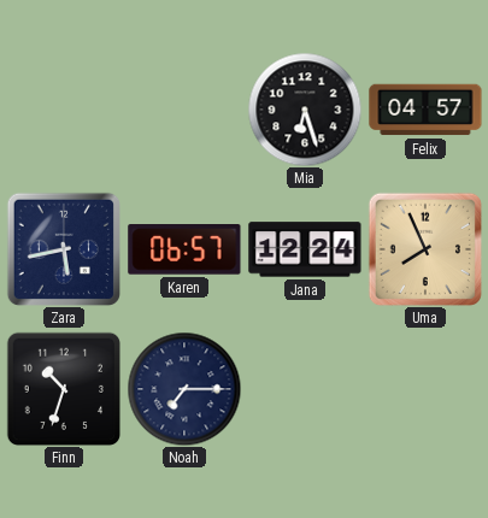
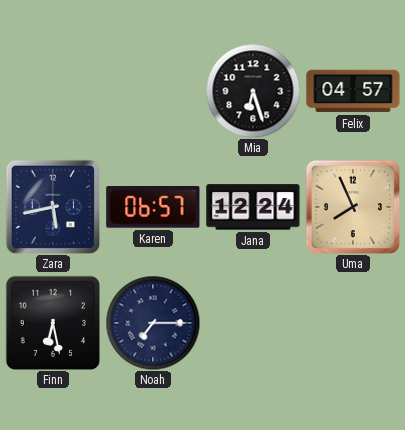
Finn: 10:33 -> 6:28
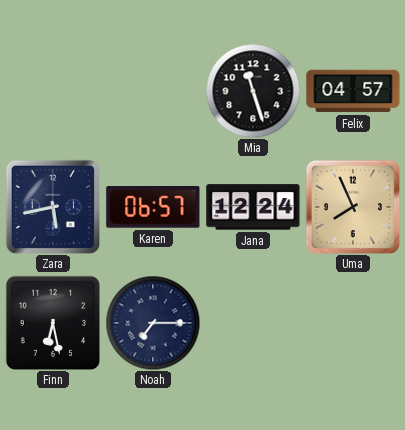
Mia: 6:27 -> 11:27
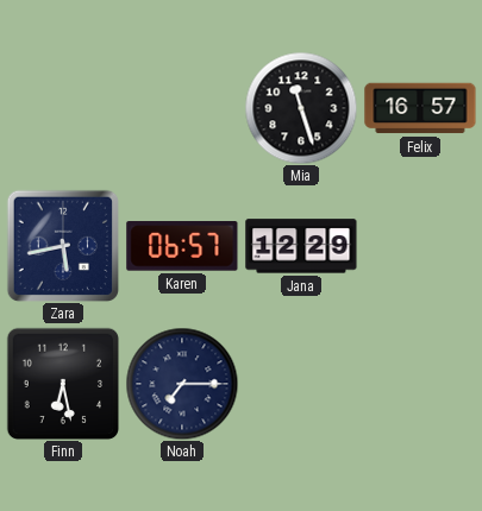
Felix: 04:57 -> 16:57
Jana: 12:24 -> 12:29
Uma: 7:56 -> none
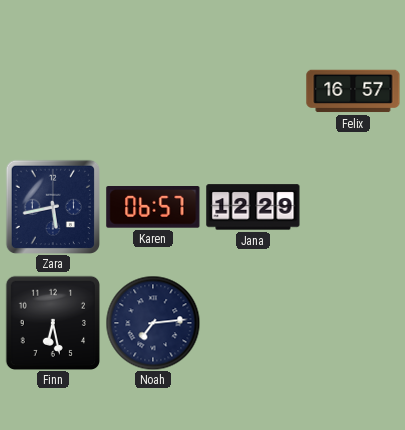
Mia: 11:27 -> none
Noah: 7:15 -> 7:14
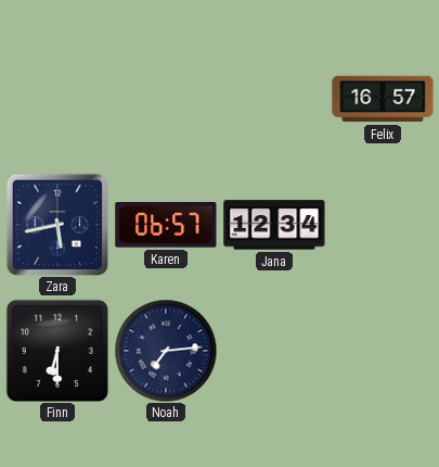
Jana: 12:29 -> 12:34
Finn: 6:28 -> 6:30
